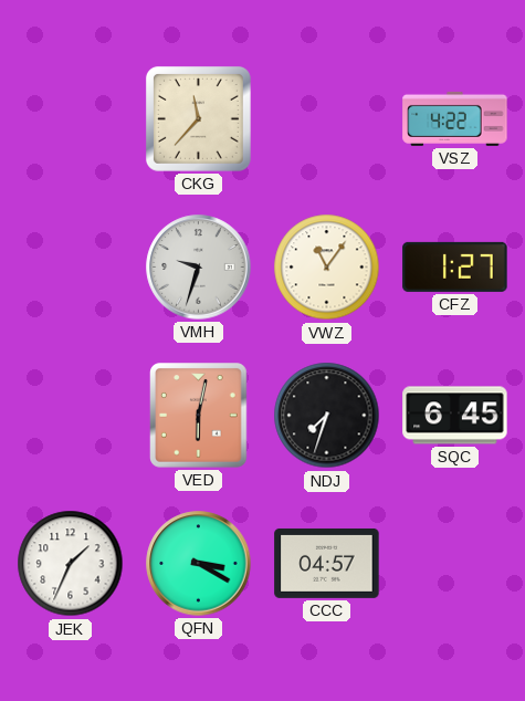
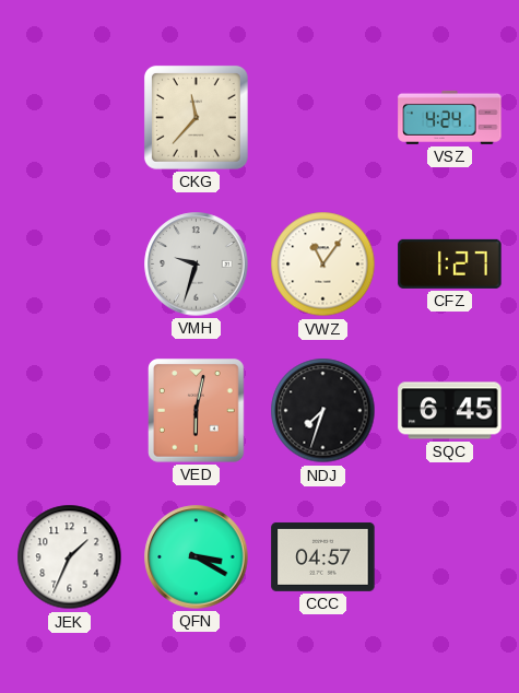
VSZ: 4:22 -> 4:24
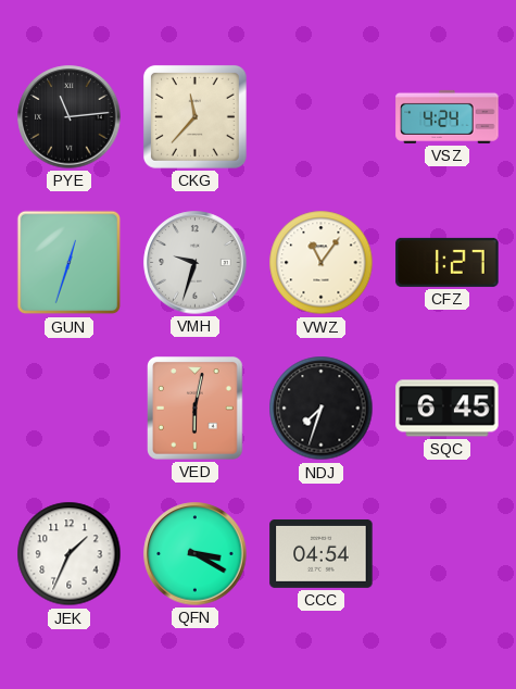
PYE: none -> 11:14
GUN: none -> 12:33
CCC: 04:57 -> 04:54
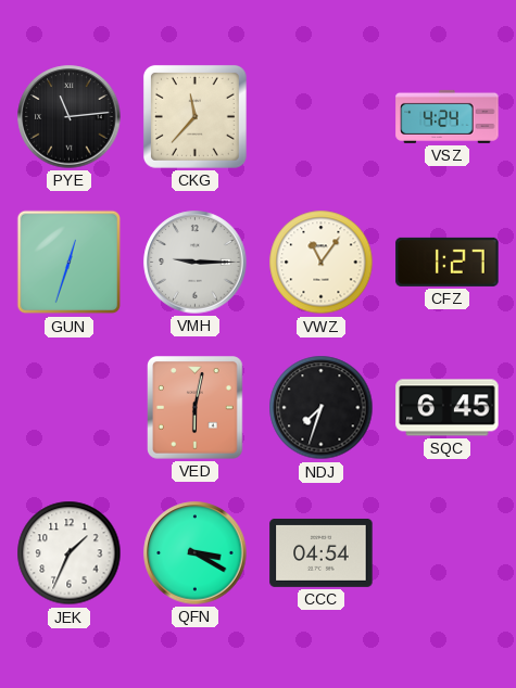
VMH: 9:33 -> 9:15
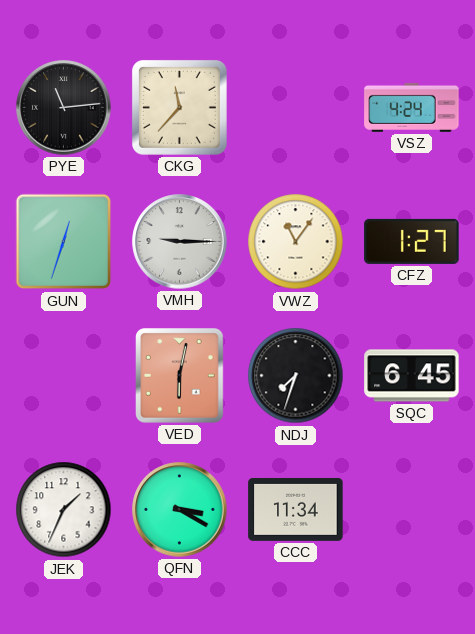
CCC: 04:54 -> 11:34
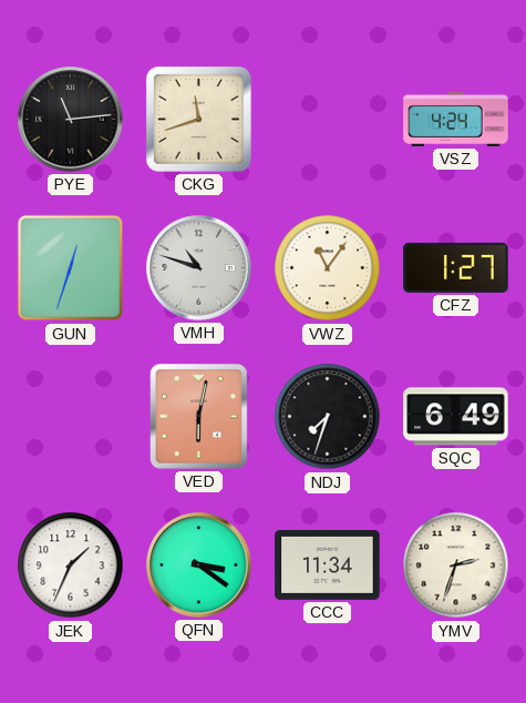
CKG: 11:37 -> 11:42
VMH: 9:15 -> 10:48
SQC: 6:45 -> 6:49
QFN: 3:20 -> 3:21
YMV: none -> 2:33
